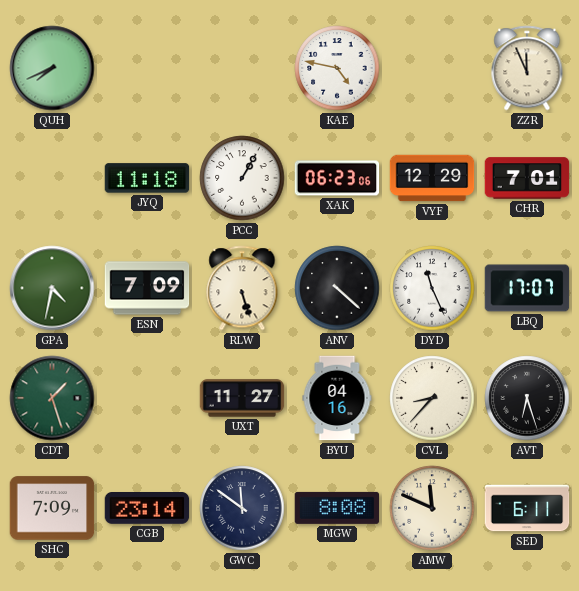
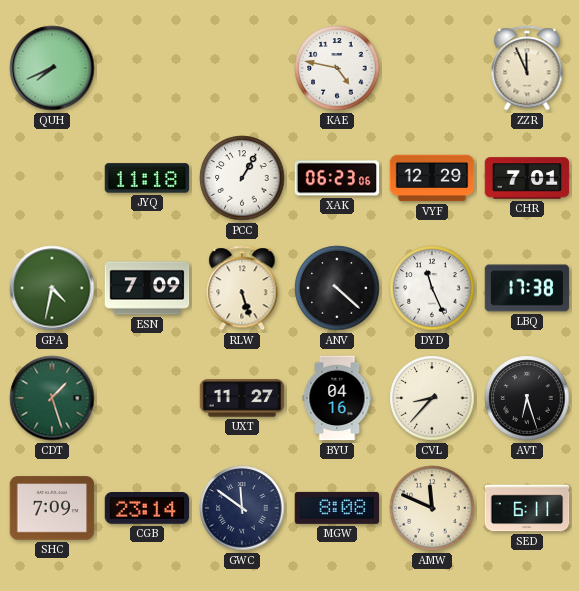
LBQ: 17:07 -> 17:38
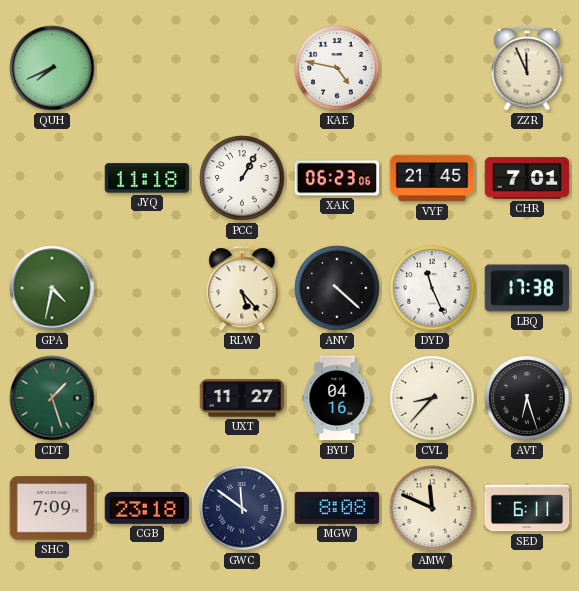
VYF: 12:29 -> 21:45
ESN: 7:09 -> none
RLW: 5:27 -> 5:23
CGB: 23:14 -> 23:18
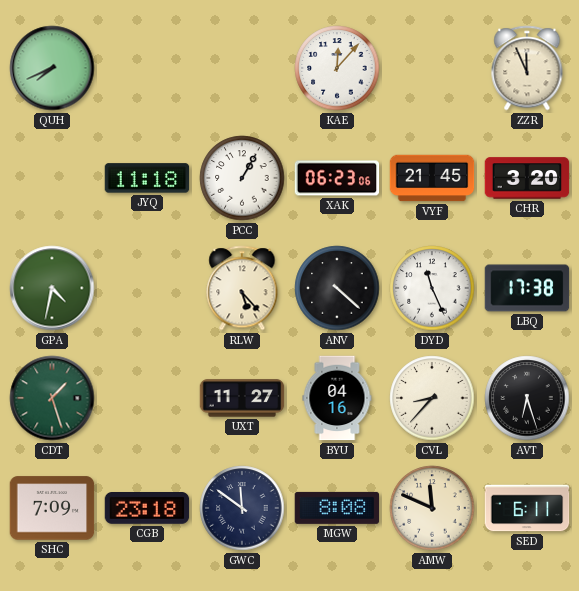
KAE: 4:47 -> 12:07
CHR: 7:01 -> 3:20
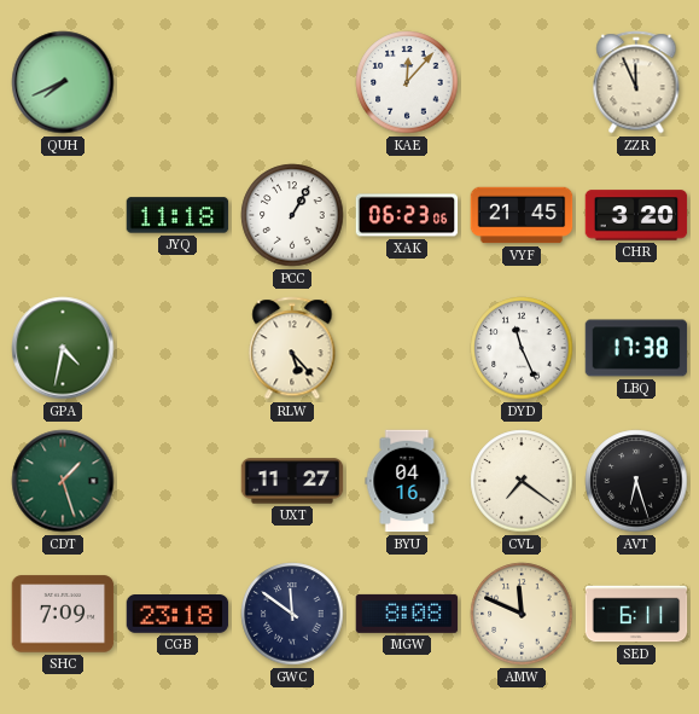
ANV: 4:22 -> none
CVL: 8:37 -> 7:21
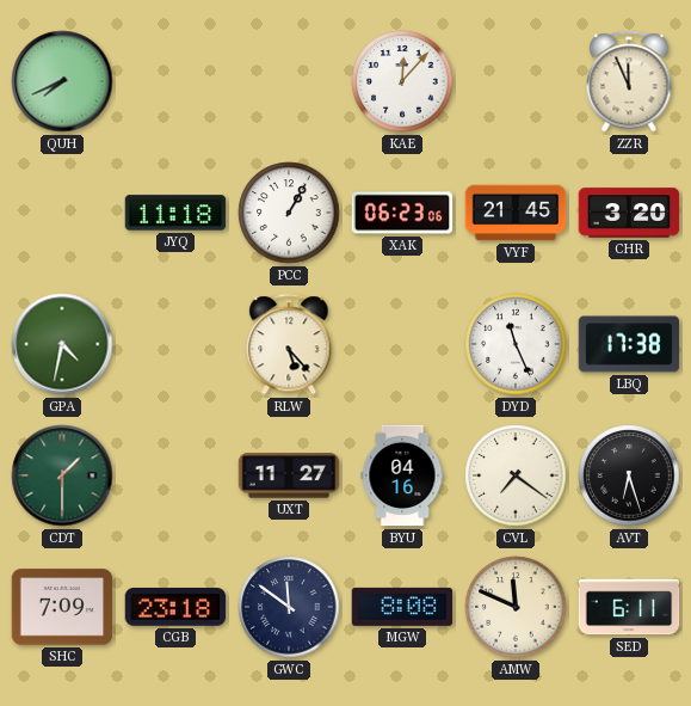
CDT: 1:27 -> 1:30
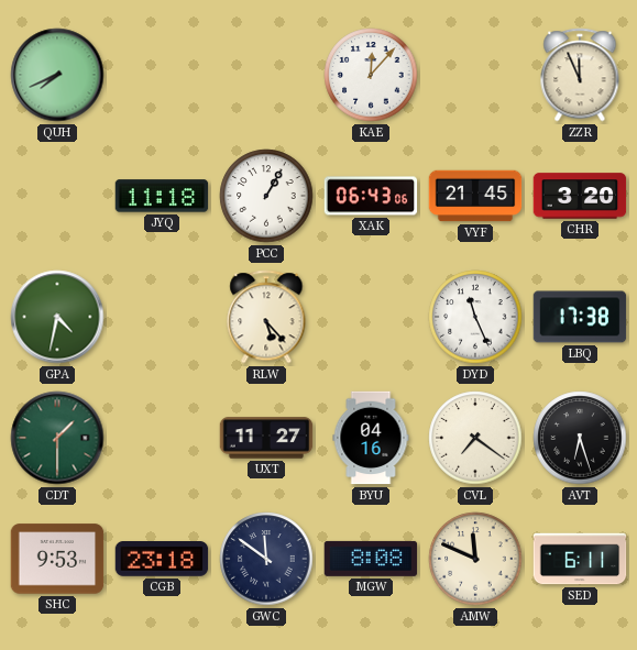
XAK: 06:23 -> 06:43
SHC: 7:09 -> 9:53
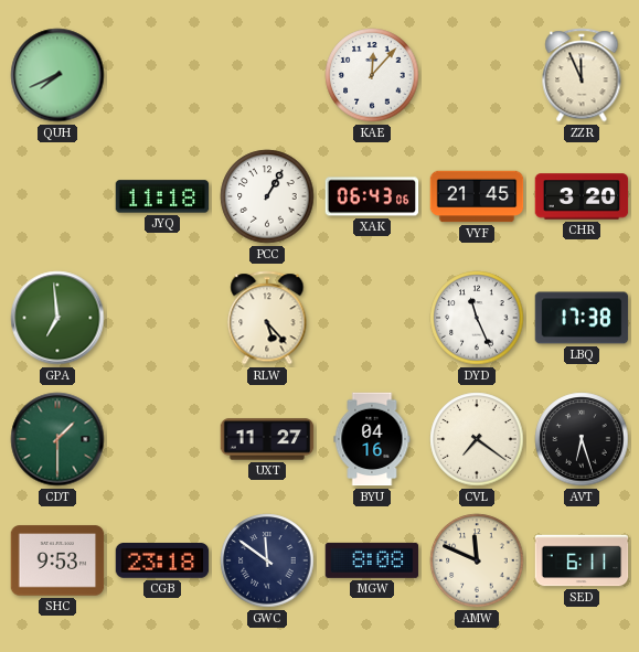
GPA: 4:32 -> 6:59
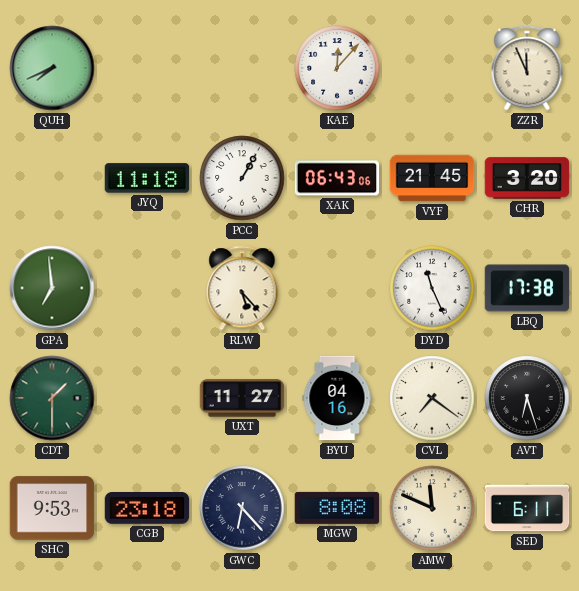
GWC: 11:51 -> 6:23
